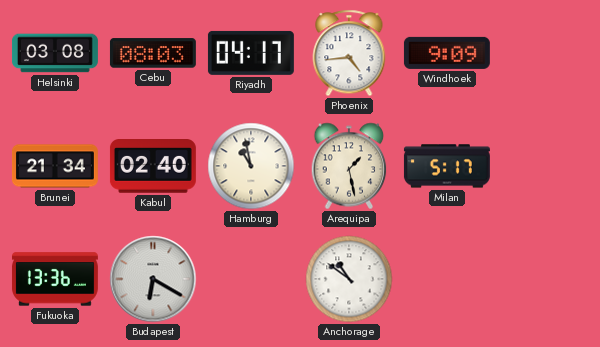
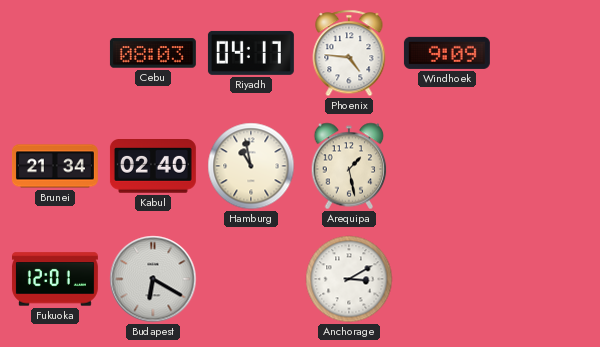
Helsinki: 03:08 -> none
Phoenix: 4:44 -> 4:46
Milan: 5:17 -> none
Fukuoka: 13:36 -> 12:01
Anchorage: 10:51 -> 3:10
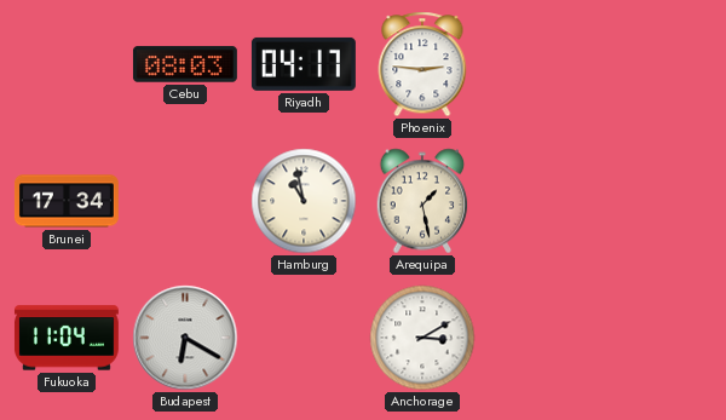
Phoenix: 4:46 -> 2:46
Windhoek: 9:09 -> none
Brunei: 21:34 -> 17:34
Kabul: 02:40 -> none
Fukuoka: 12:01 -> 11:04
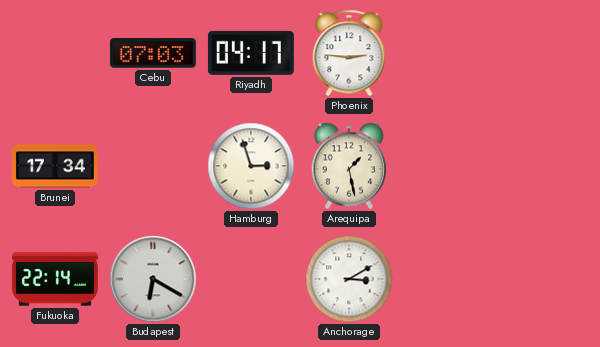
Cebu: 08:03 -> 07:03
Hamburg: 10:58 -> 2:57
Fukuoka: 11:04 -> 22:14
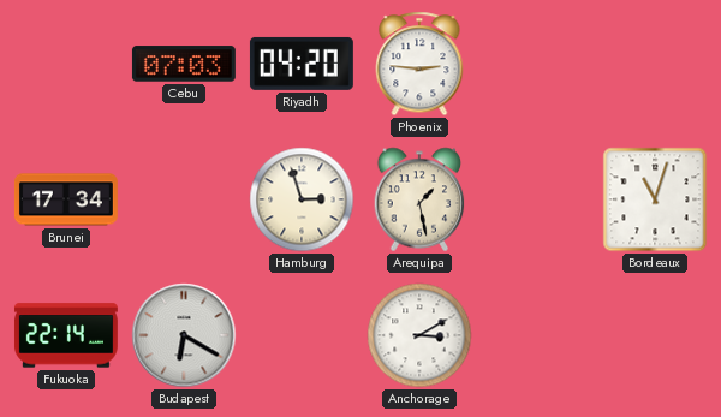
Riyadh: 04:17 -> 04:20
Bordeaux: none -> 11:03
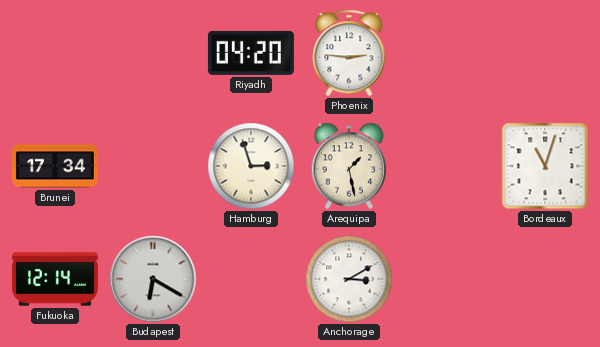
Cebu: 07:03 -> none
Fukuoka: 22:14 -> 12:14
